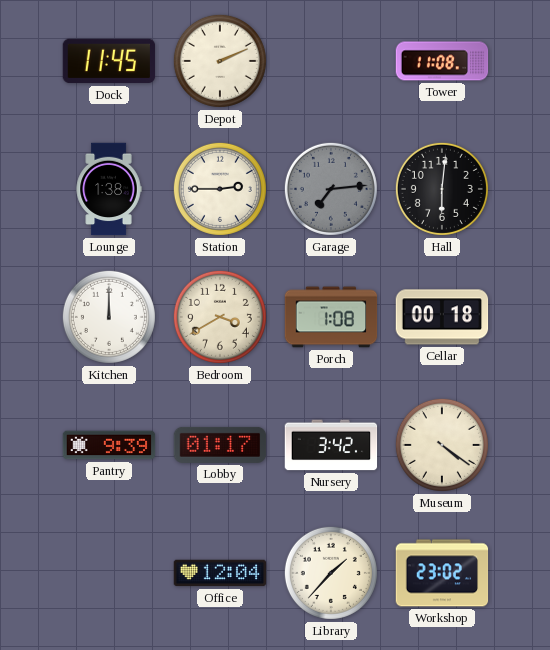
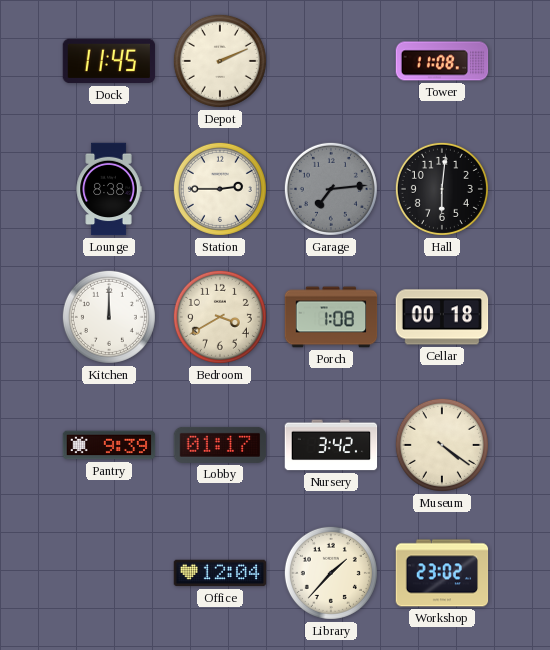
Lounge: 1:38 -> 8:38
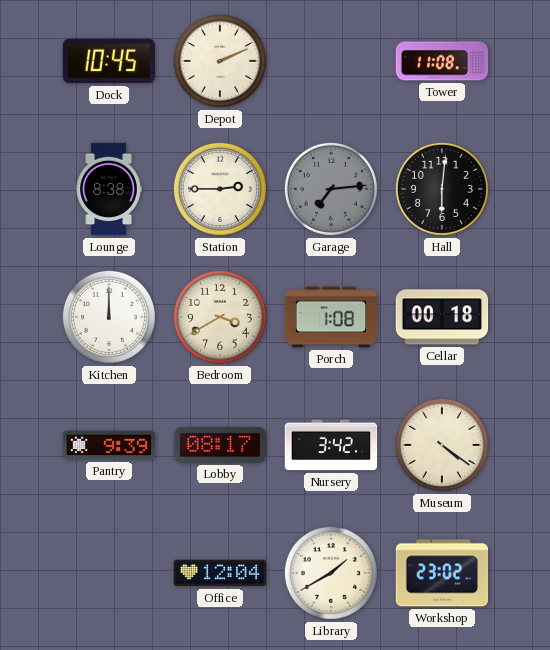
Dock: 11:45 -> 10:45
Lobby: 01:17 -> 08:17
Library: 1:37 -> 1:40
